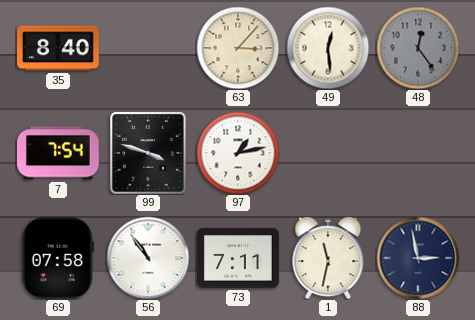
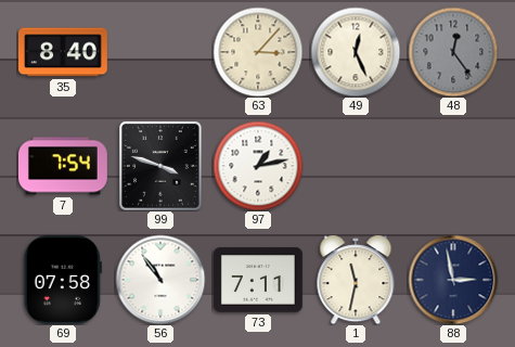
49: 12:29 -> 12:26
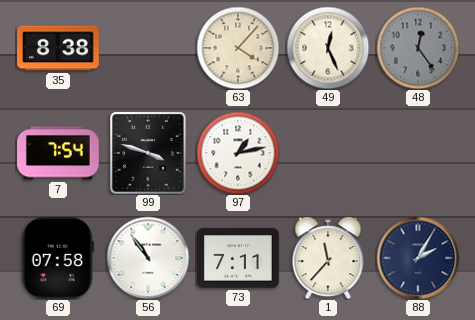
35: 8:40 -> 8:38
63: 3:07 -> 4:07
1: 11:32 -> 11:37
88: 2:58 -> 2:05
